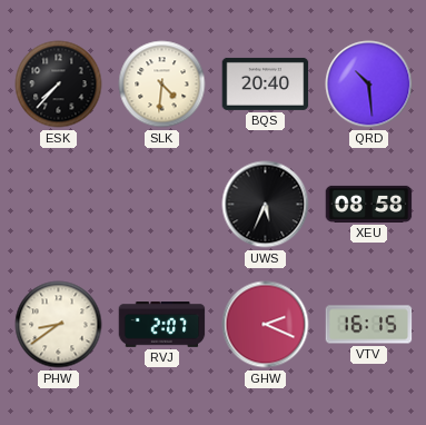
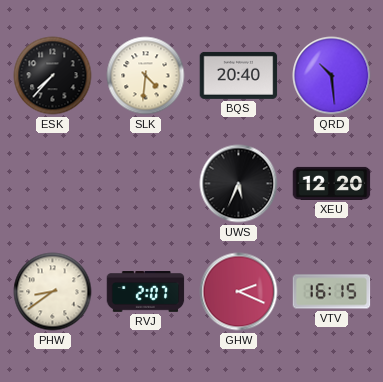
XEU: 08:58 -> 12:20
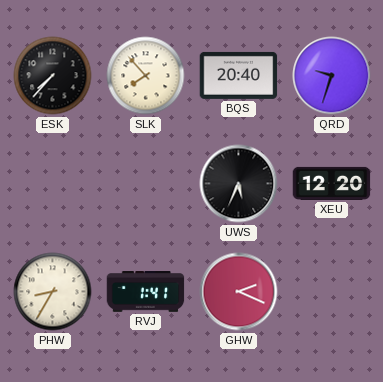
SLK: 4:31 -> 7:53
QRD: 10:29 -> 9:33
PHW: 8:39 -> 8:35
RVJ: 2:07 -> 1:41
VTV: 16:15 -> none
